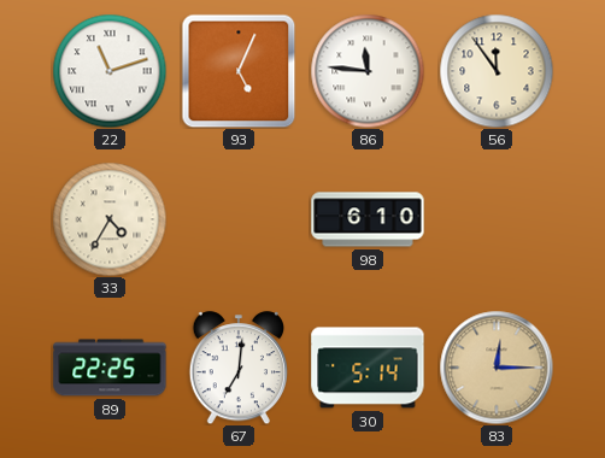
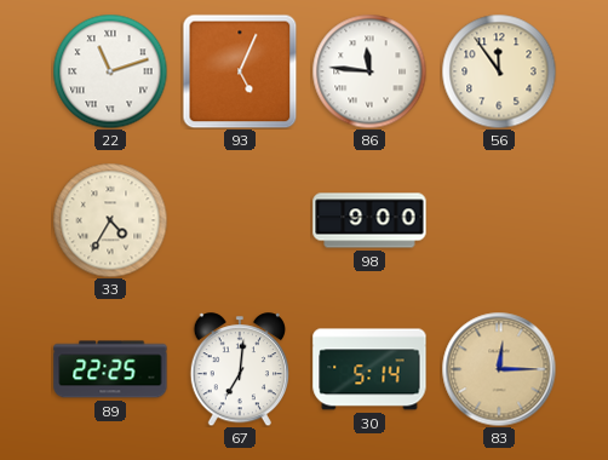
98: 6:10 -> 9:00
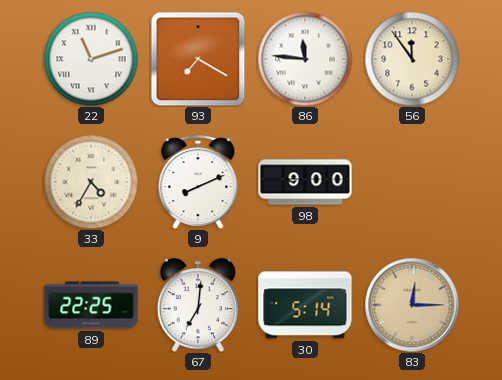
93: 5:04 -> 7:20
9: none -> 8:11
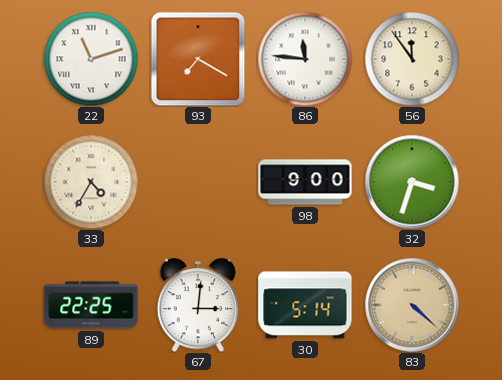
9: 8:11 -> none
32: none -> 3:33
67: 7:01 -> 3:01
83: 12:15 -> 4:22
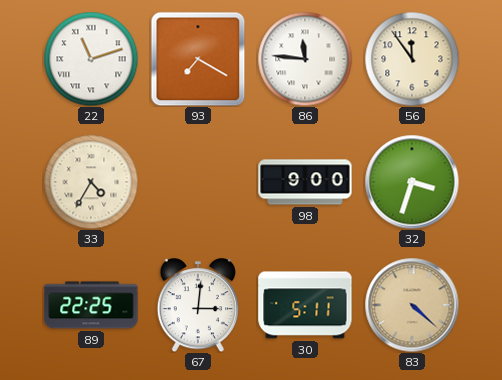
30: 5:14 -> 5:11
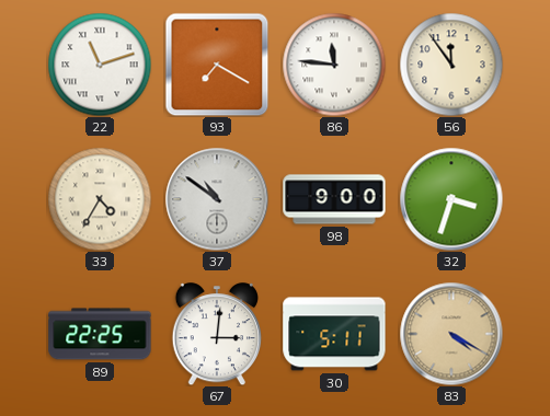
37: none -> 10:51
83: 4:22 -> 4:20
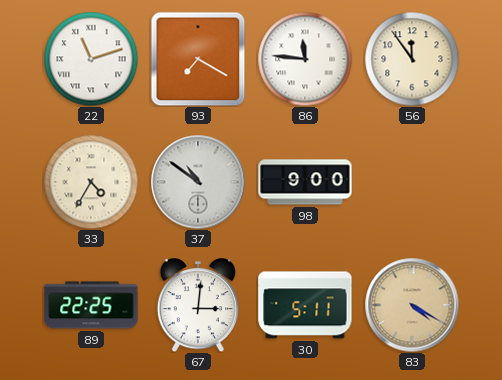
32: 3:33 -> none
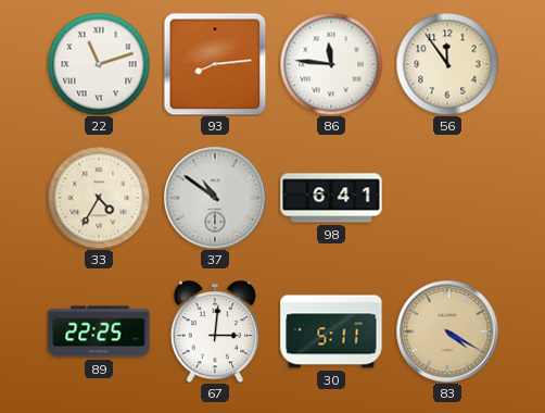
93: 7:20 -> 8:14
98: 9:00 -> 6:41
